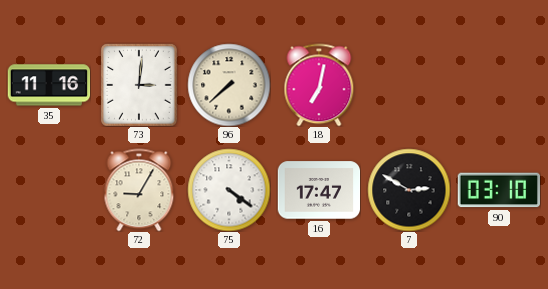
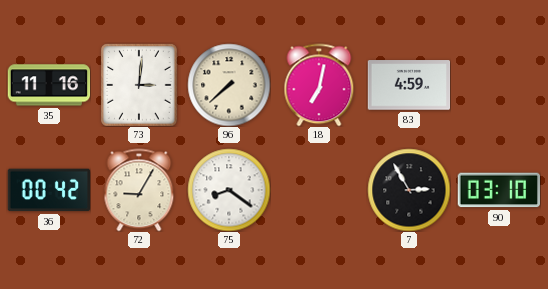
83: none -> 4:59
36: none -> 00:42
75: 4:21 -> 8:21
16: 17:47 -> none
7: 2:50 -> 2:55
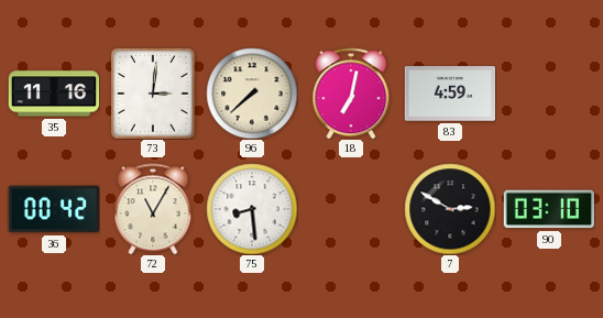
72: 9:05 -> 11:05
75: 8:21 -> 8:29
7: 2:55 -> 2:50
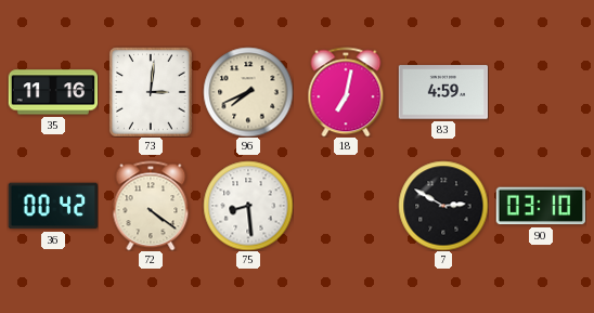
96: 7:38 -> 7:41
72: 11:05 -> 4:21
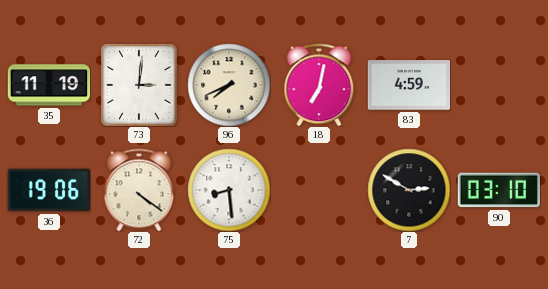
35: 11:16 -> 11:19
36: 00:42 -> 19:06
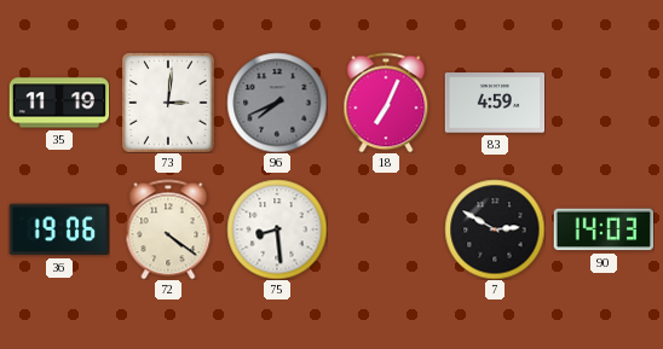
96 dial: cream -> grey
18: 7:02 -> 7:04
90: 03:10 -> 14:03
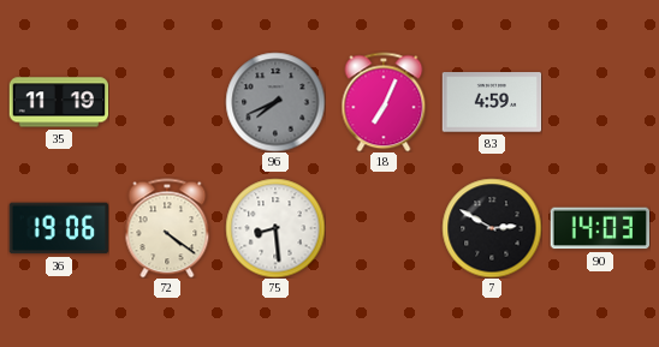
73: 3:01 -> none
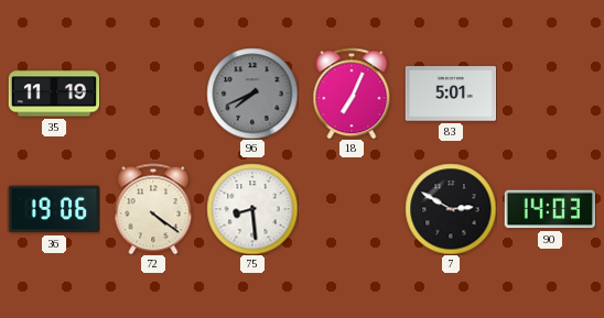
83: 4:59 -> 5:01
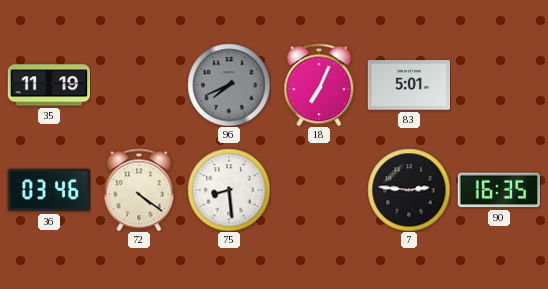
36: 19:06 -> 03:46
7: 2:50 -> 2:46
90: 14:03 -> 16:35
